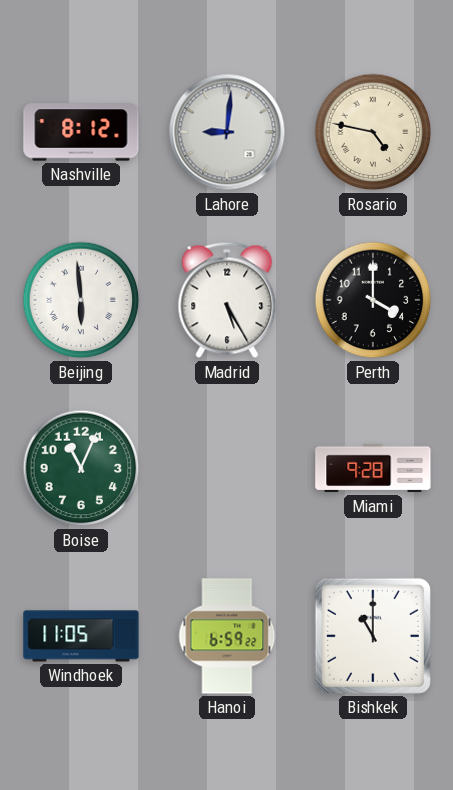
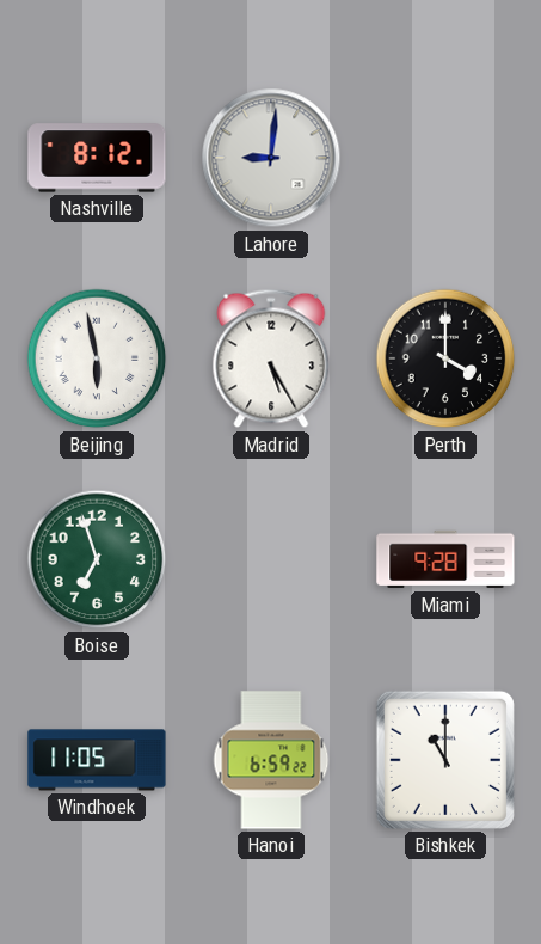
Rosario: 4:47 -> none
Beijing: 5:59 -> 5:58
Boise: 11:04 -> 6:57
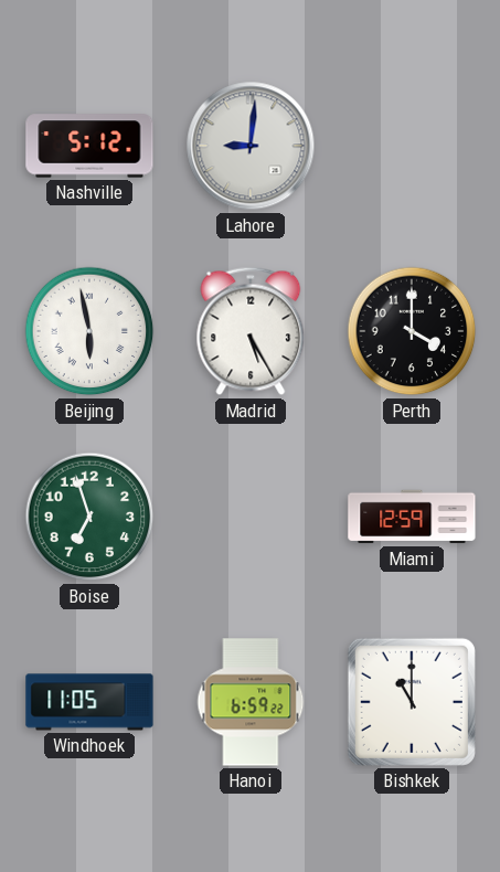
Nashville: 8:12 -> 5:12
Miami: 9:28 -> 12:59
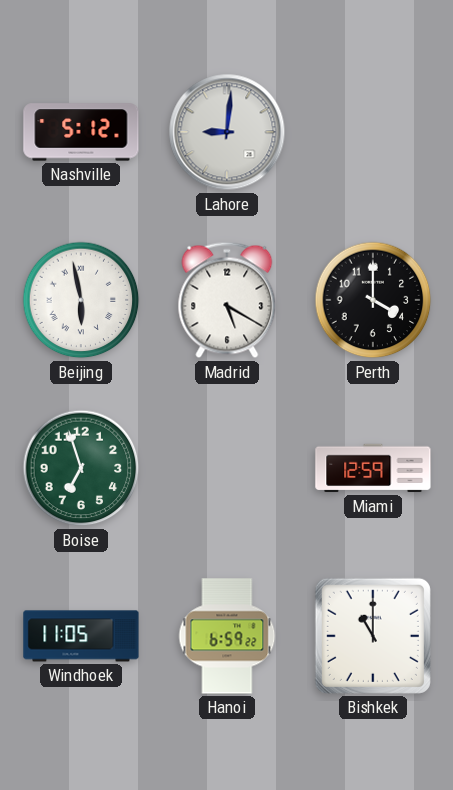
Madrid: 5:25 -> 5:20
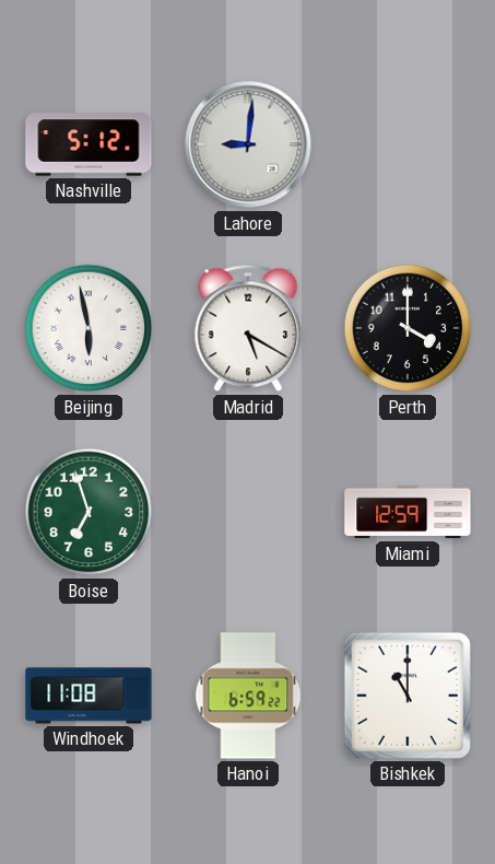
Windhoek: 11:05 -> 11:08
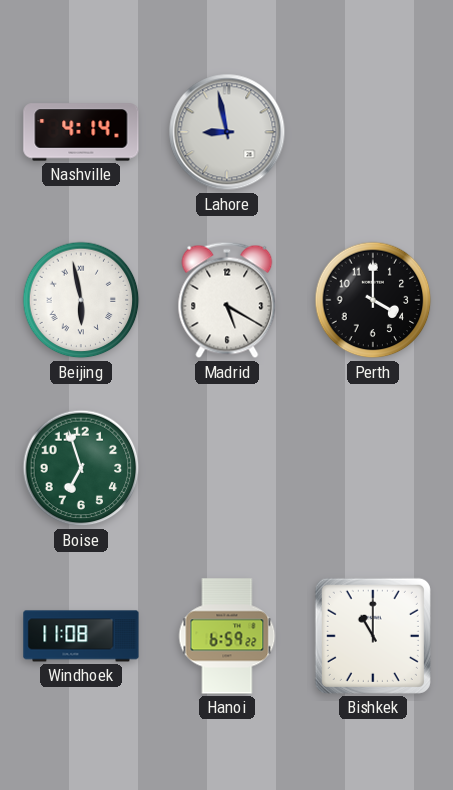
Nashville: 5:12 -> 4:14
Lahore: 9:01 -> 8:58
Miami: 12:59 -> none
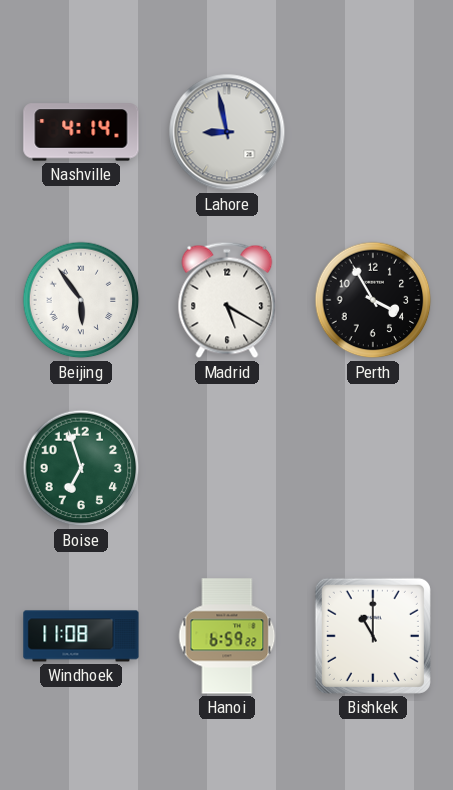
Beijing: 5:58 -> 5:54
Perth: 4:00 -> 3:55
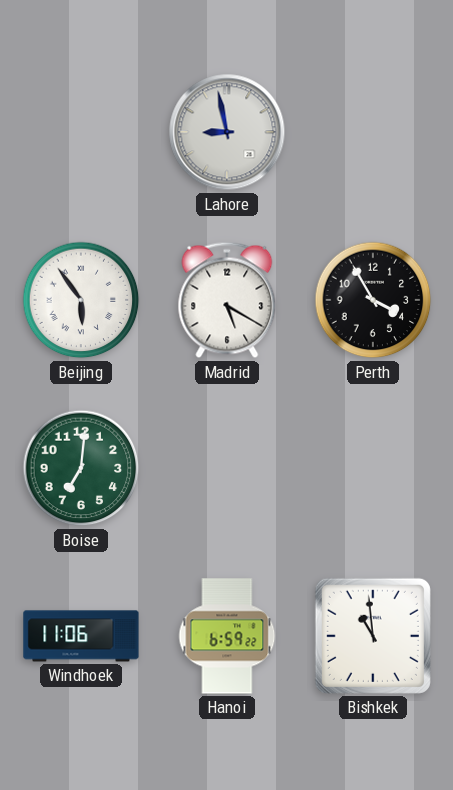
Nashville: 4:14 -> none
Boise: 6:57 -> 7:01
Windhoek: 11:08 -> 11:06
Bishkek: 11:00 -> 10:59
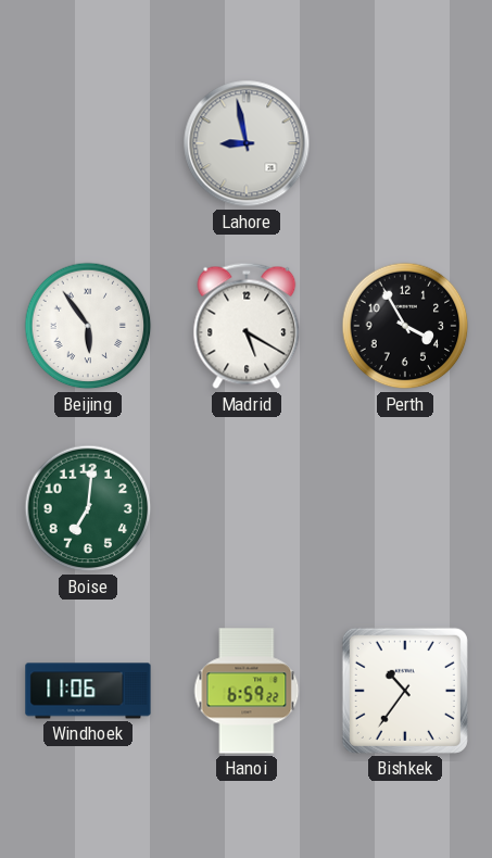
Bishkek: 10:59 -> 10:36
